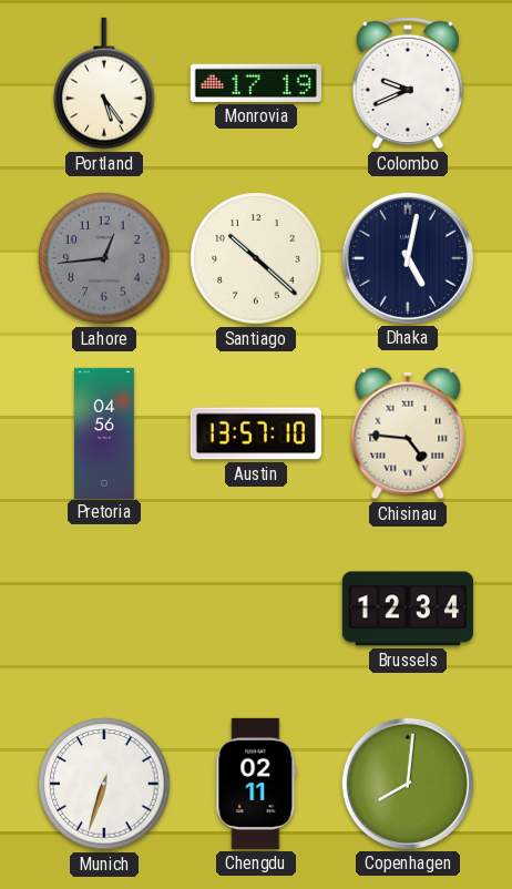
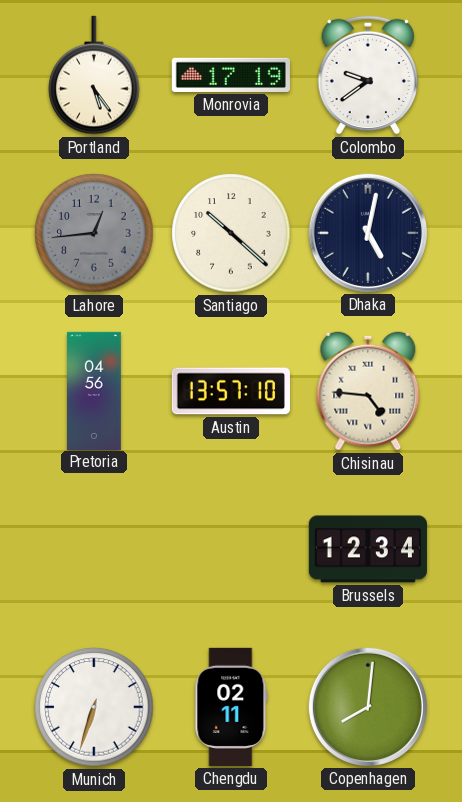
Colombo: 9:41 -> 9:39
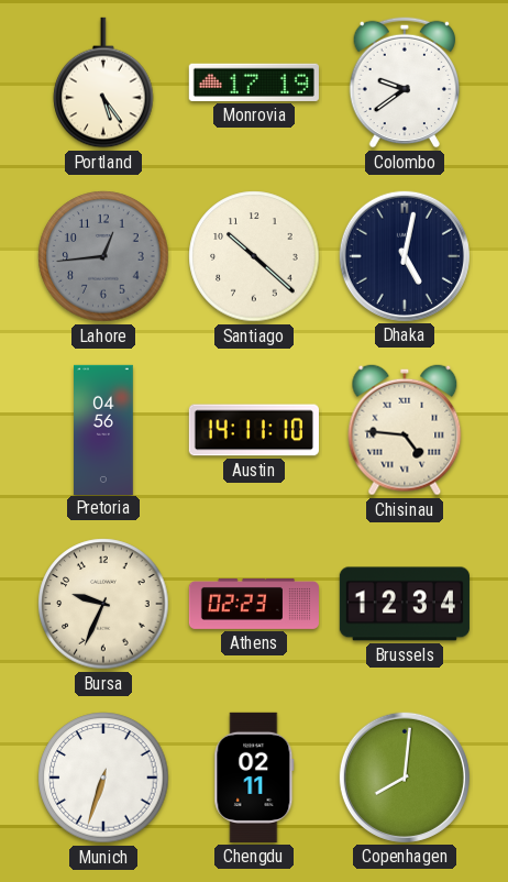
Austin: 13:57 -> 14:11
Bursa: none -> 9:34
Athens: none -> 02:23
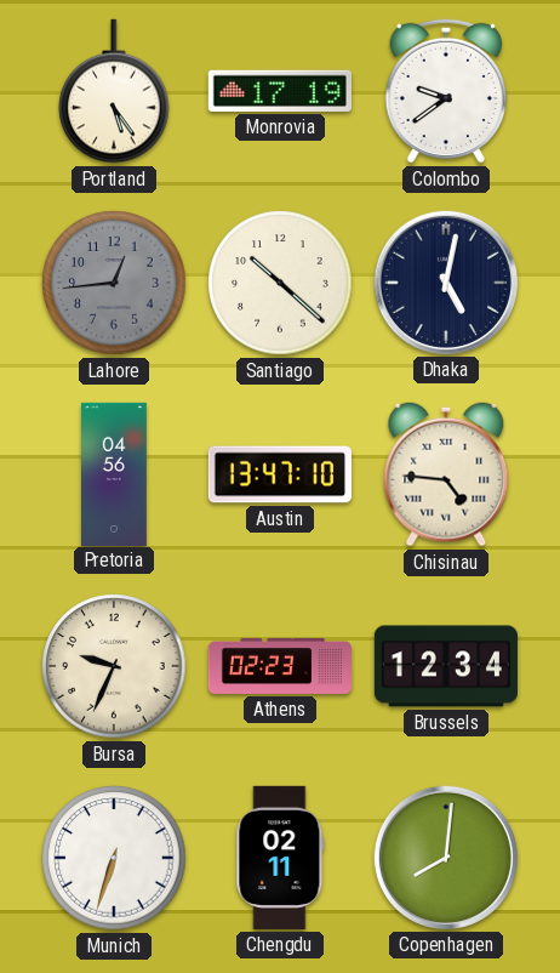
Austin: 14:11 -> 13:47
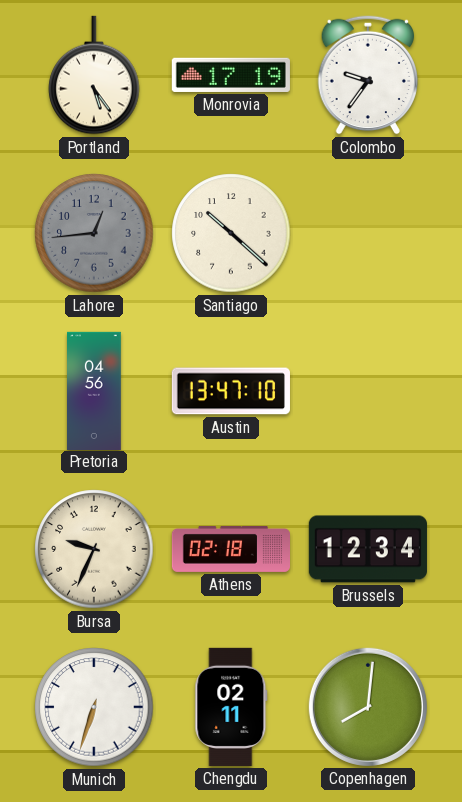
Colombo: 9:39 -> 9:36
Dhaka: 5:02 -> none
Chisinau: 4:46 -> none
Athens: 02:23 -> 02:18
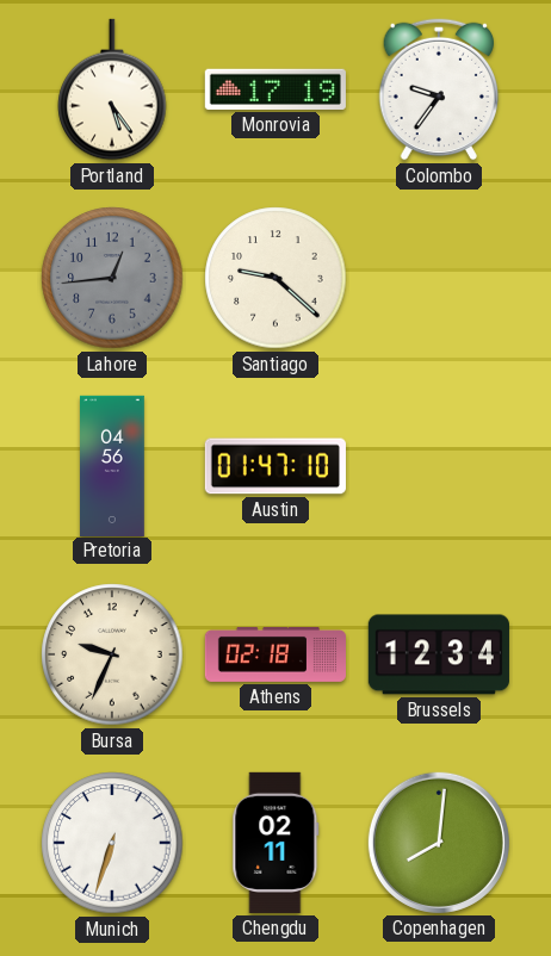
Santiago: 10:22 -> 9:22
Austin: 13:47 -> 01:47
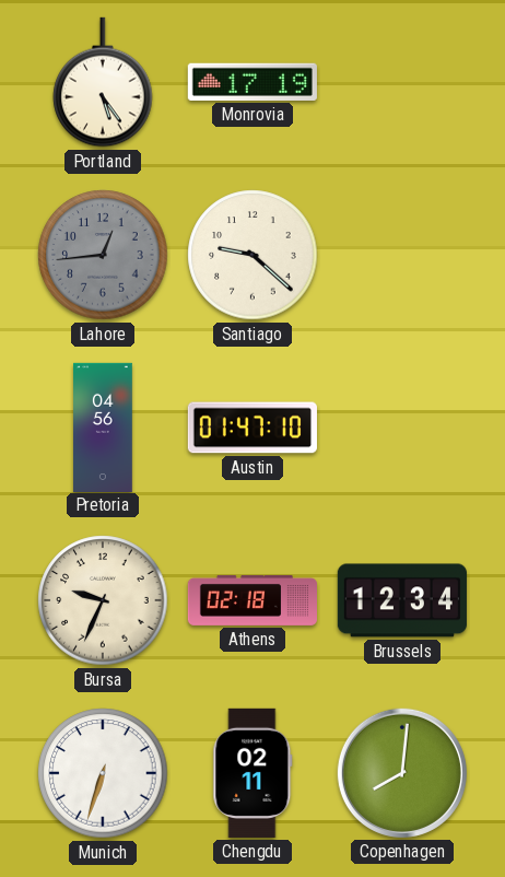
Colombo: 9:36 -> none
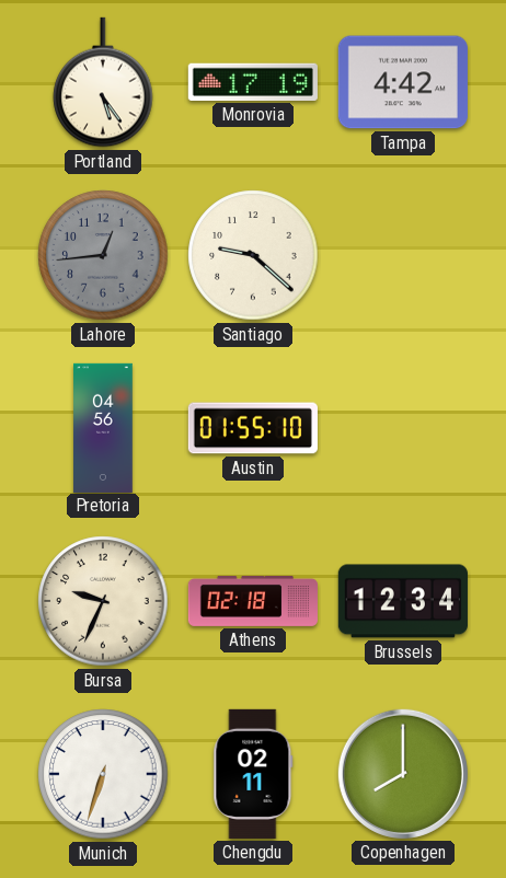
Tampa: none -> 4:42
Austin: 01:47 -> 01:55
Copenhagen: 8:01 -> 8:00
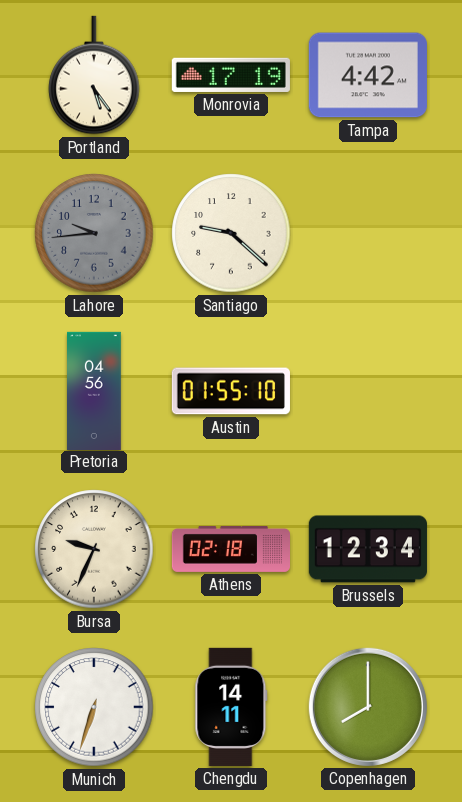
Lahore: 12:44 -> 9:44
Chengdu: 02:11 -> 14:11
